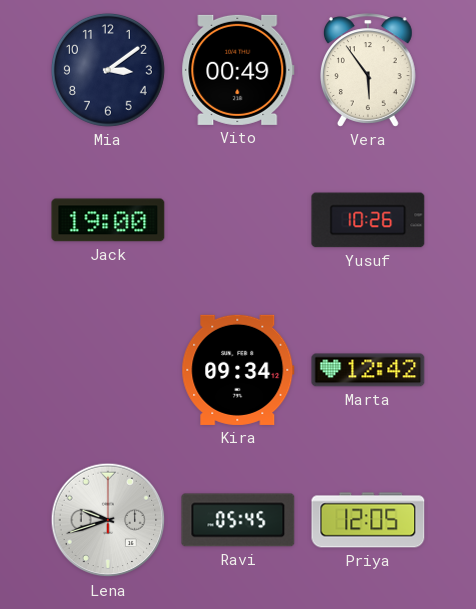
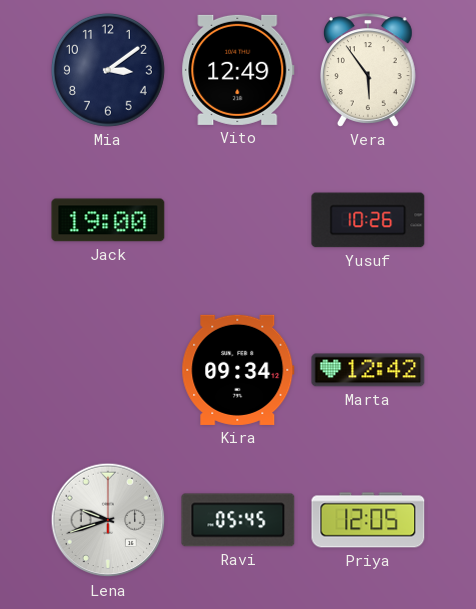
Vito: 00:49 -> 12:49
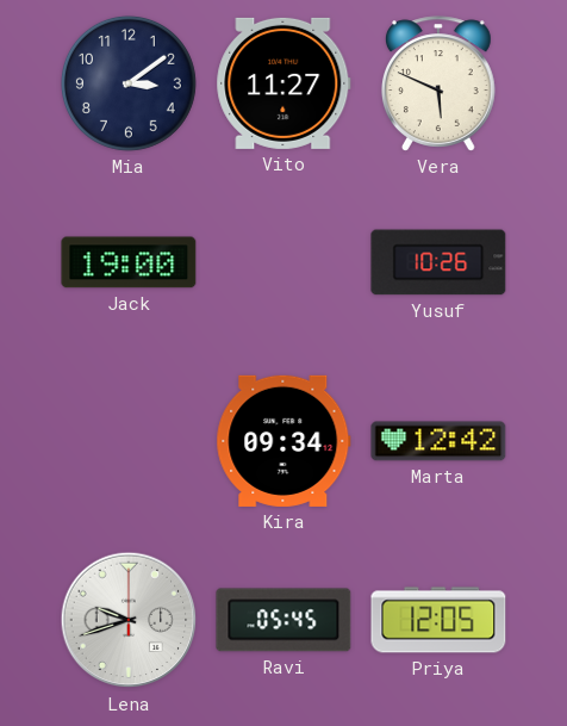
Vito: 12:49 -> 11:27
Vera: 5:54 -> 5:49
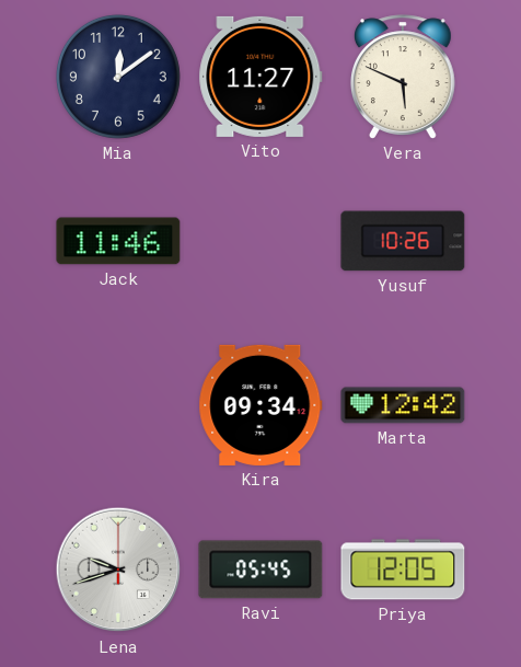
Mia: 3:09 -> 12:09
Jack: 19:00 -> 11:46
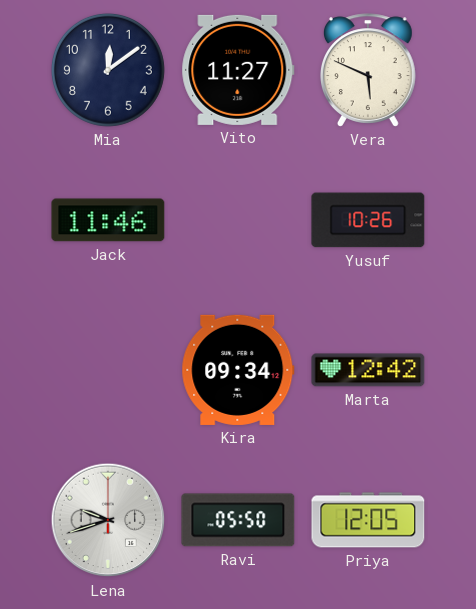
Ravi: 05:45 -> 05:50
